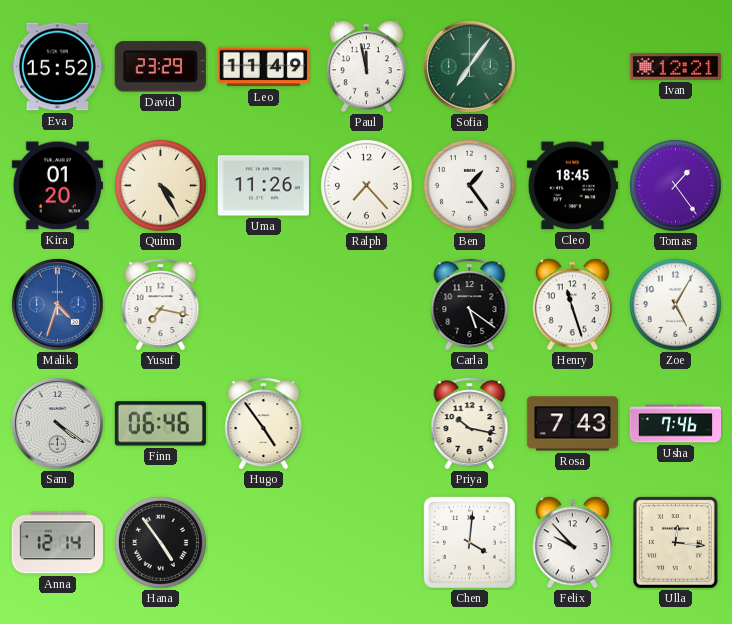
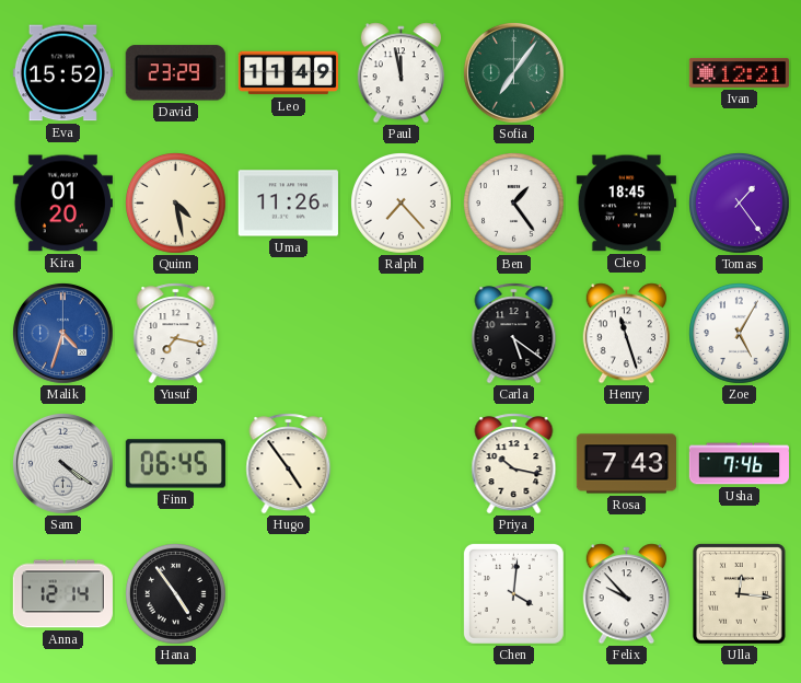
Quinn: 4:25 -> 4:28
Finn: 06:46 -> 06:45
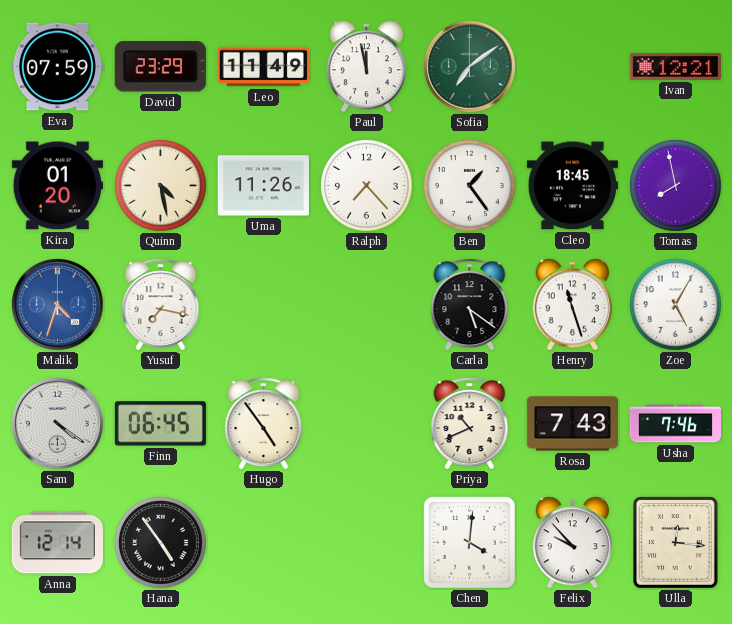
Eva: 15:52 -> 07:59
Sofia: 7:06 -> 7:09
Tomas: 1:24 -> 7:58
Priya: 10:17 -> 10:41
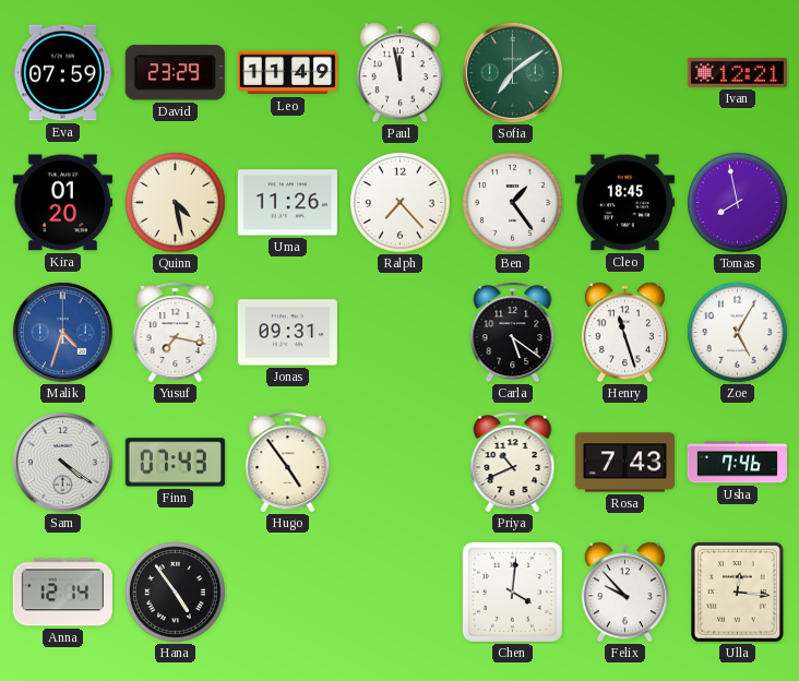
Jonas: none -> 09:31
Finn: 06:45 -> 07:43
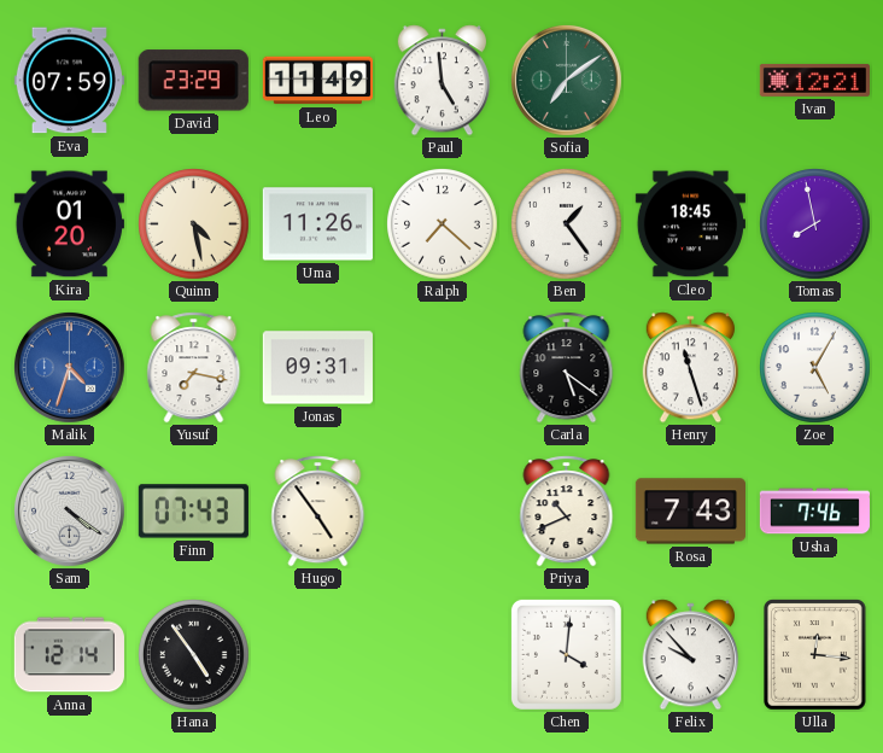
Paul: 11:58 -> 4:59
Ralph: 7:23 -> 7:22
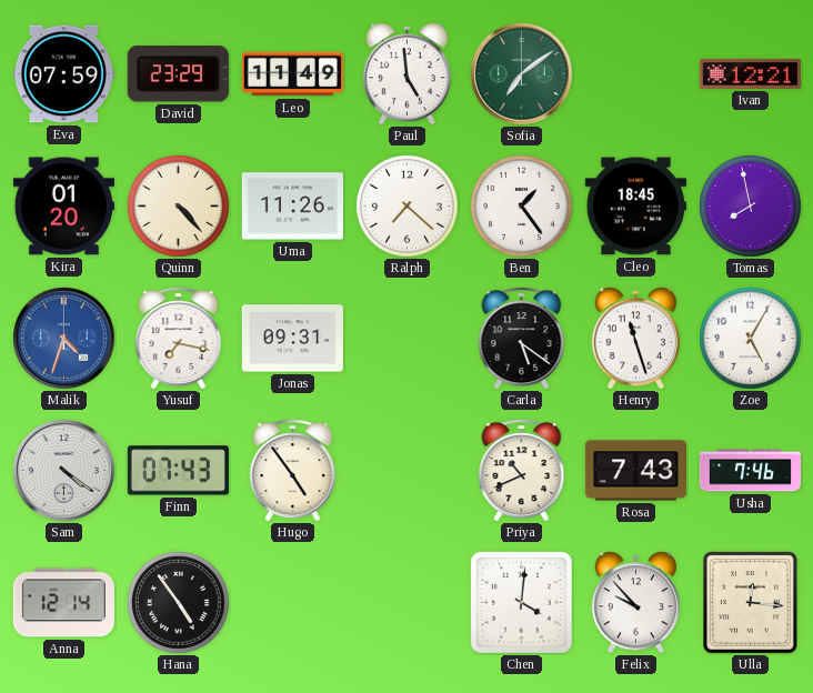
Quinn: 4:28 -> 4:23
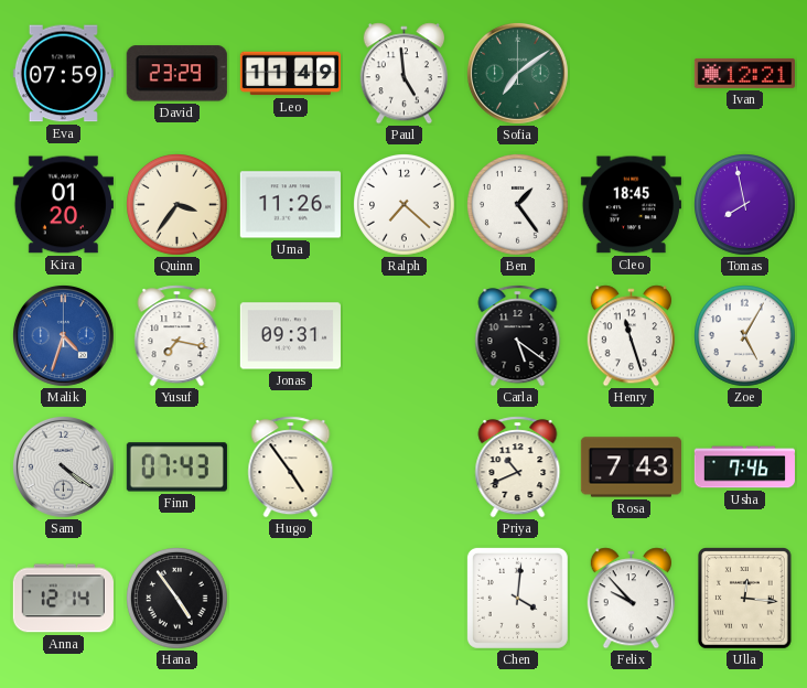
Quinn: 4:23 -> 3:36
